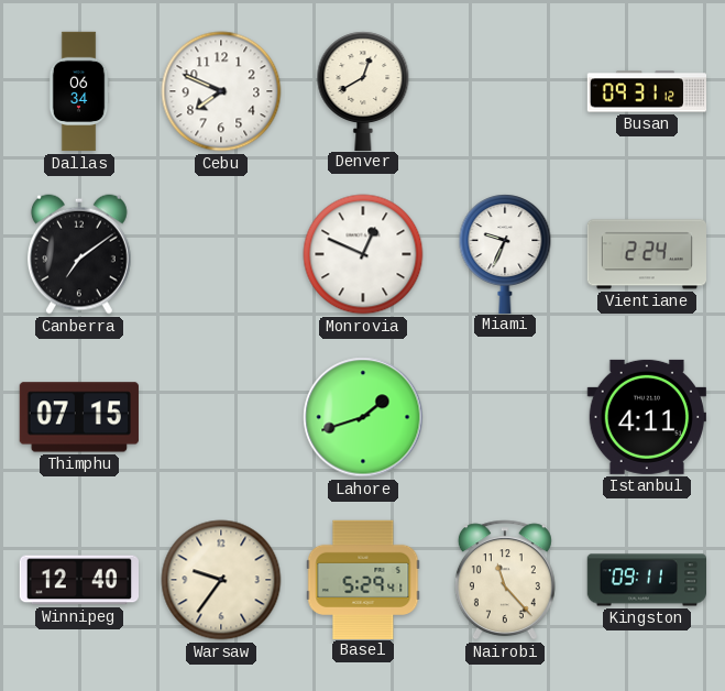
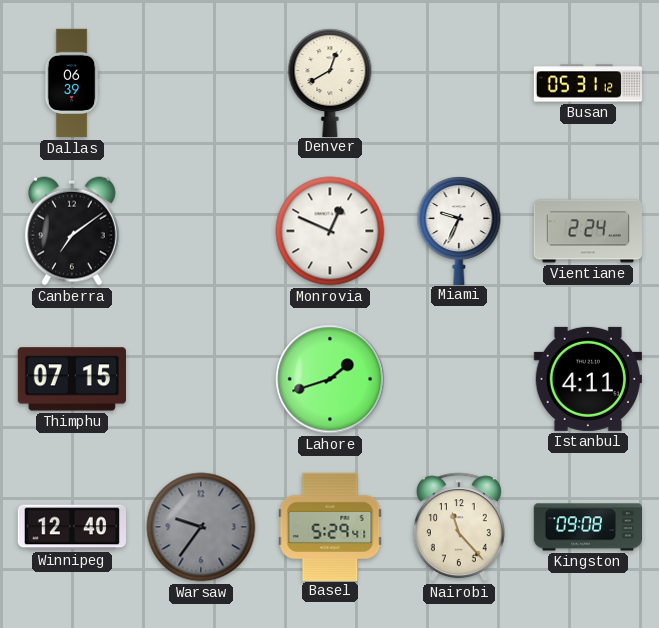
Dallas: 06:34 -> 06:39
Cebu: 7:49 -> none
Busan: 09:31 -> 05:31
Warsaw dial: cream -> grey
Kingston: 09:11 -> 09:08
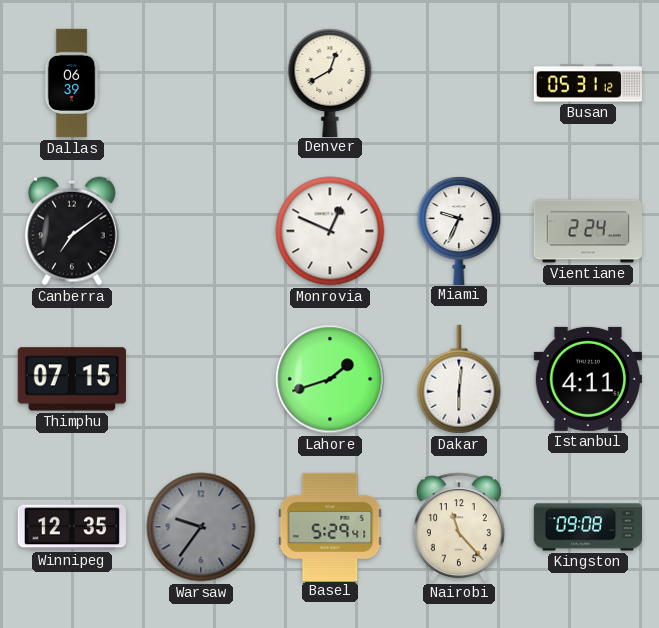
Dakar: none -> 6:01
Winnipeg: 12:40 -> 12:35
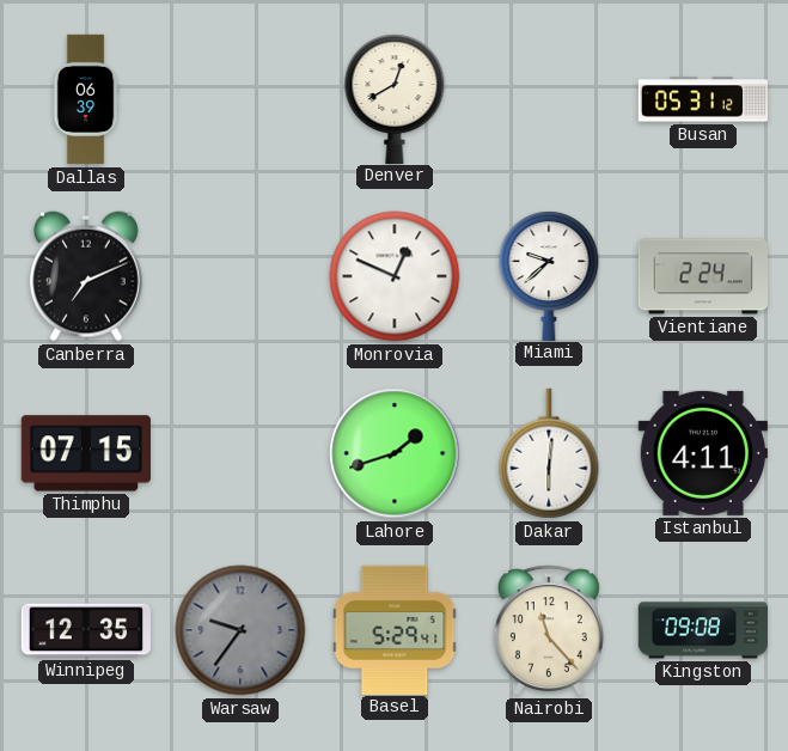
Canberra: 7:09 -> 7:11
Miami: 9:34 -> 9:38
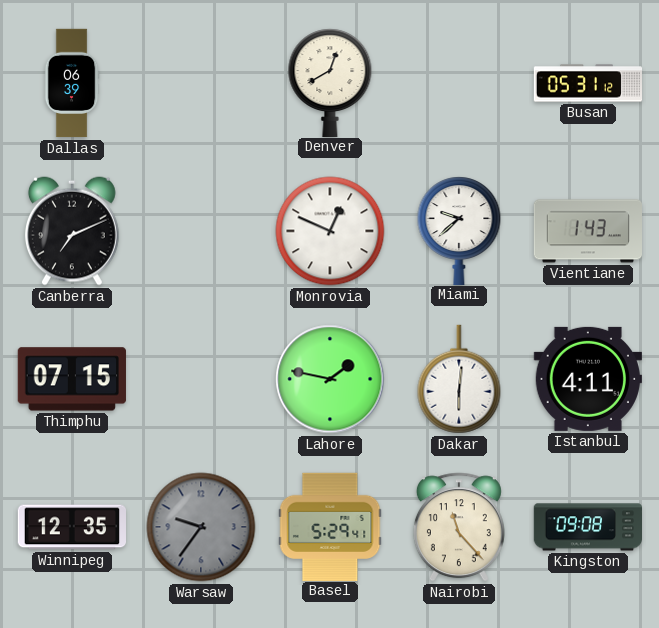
Vientiane: 2:24 -> 1:43
Lahore: 1:42 -> 1:47
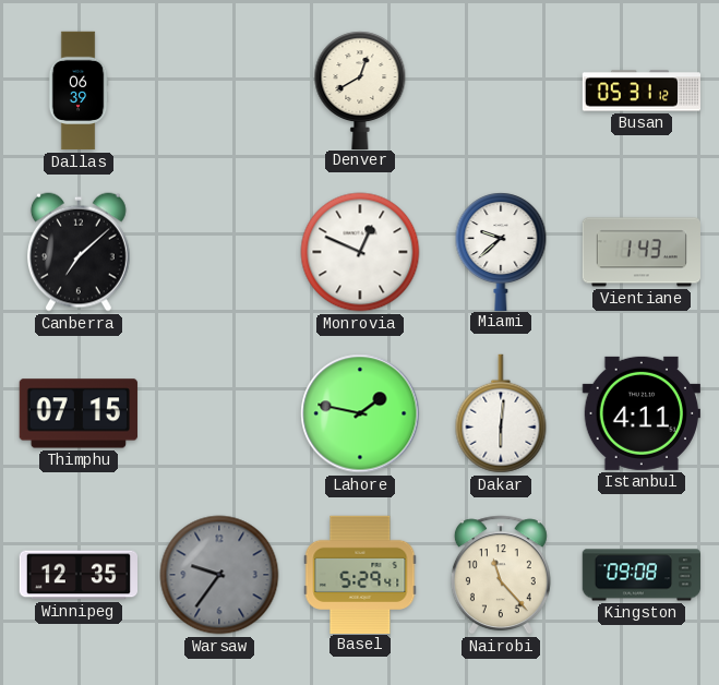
Canberra: 7:11 -> 7:08
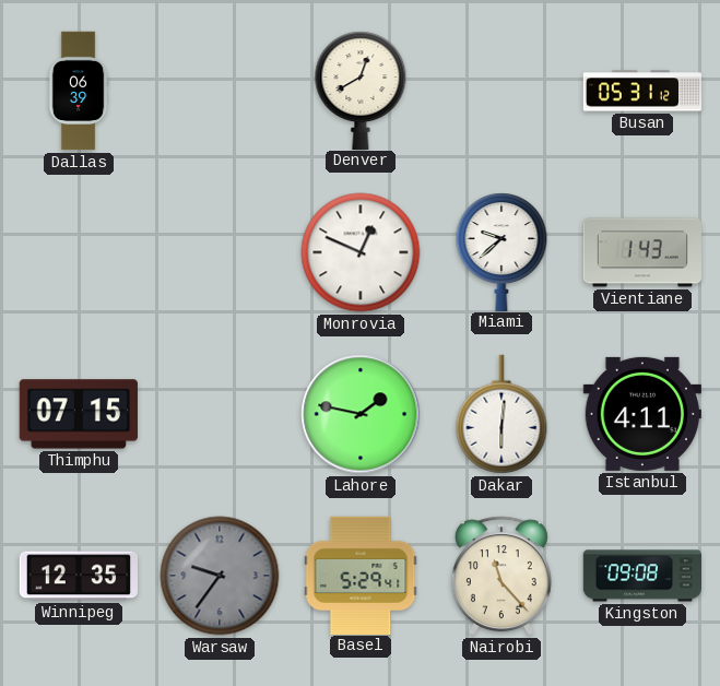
Canberra: 7:08 -> none
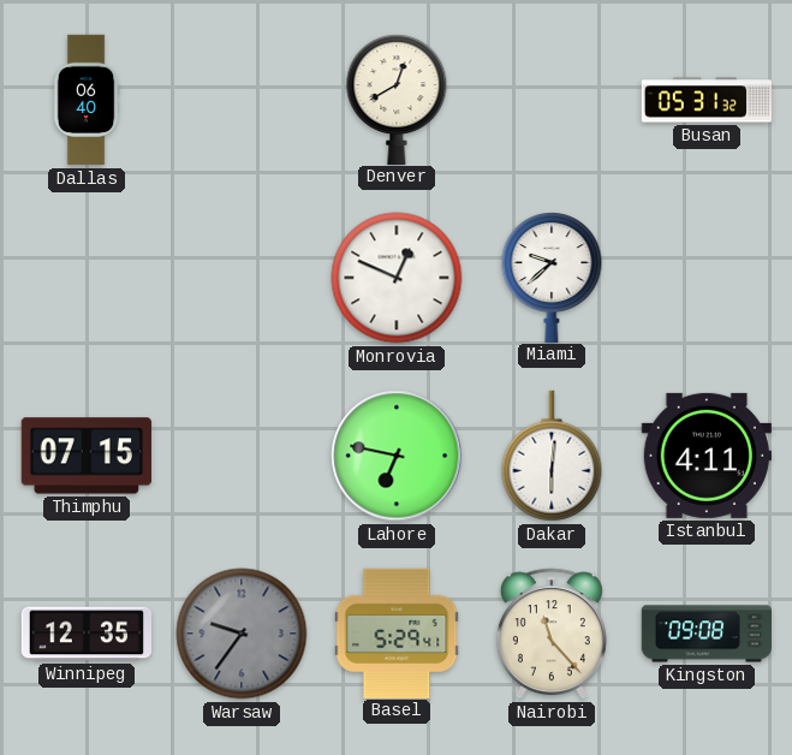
Dallas: 06:39 -> 06:40
Busan: 05:31:12 -> 05:31:32
Vientiane: 1:43 -> none
Lahore: 1:47 -> 6:47
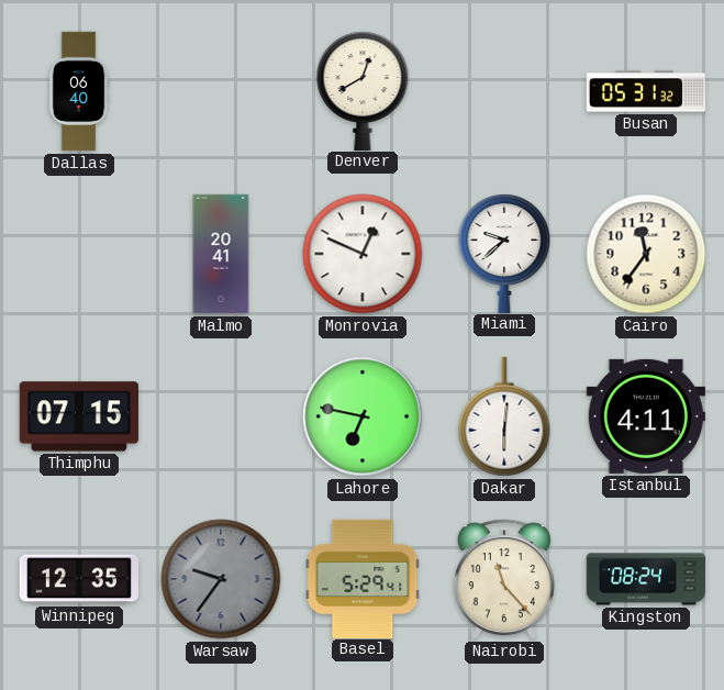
Malmo: none -> 20:41
Cairo: none -> 11:36
Kingston: 09:08 -> 08:24
